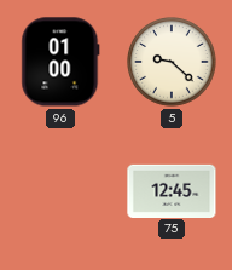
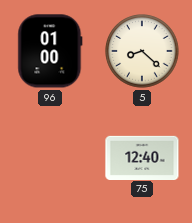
5: 9:22 -> 8:22
75: 12:45 -> 12:40
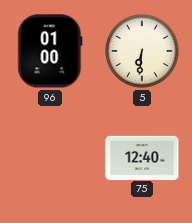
5: 8:22 -> 6:31
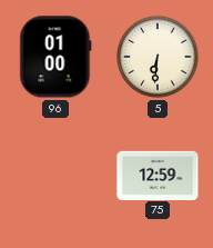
75: 12:40 -> 12:59
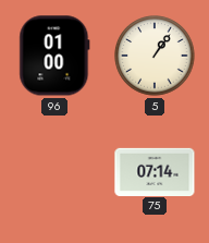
5: 6:31 -> 1:06
75: 12:59 -> 07:14
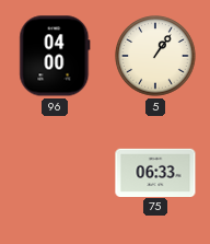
96: 01:00 -> 04:00
75: 07:14 -> 06:33
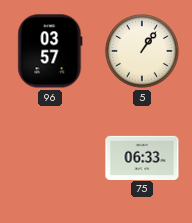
96: 04:00 -> 03:57
